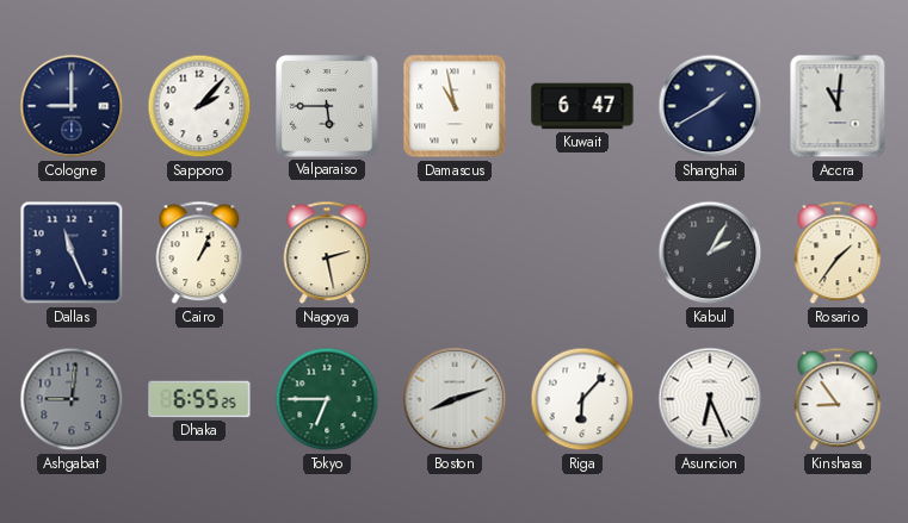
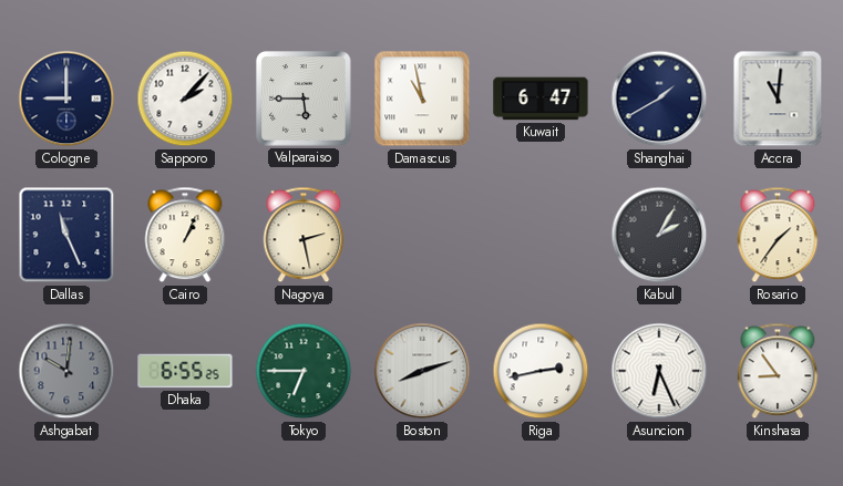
Ashgabat: 9:01 -> 10:01
Riga: 6:07 -> 2:43
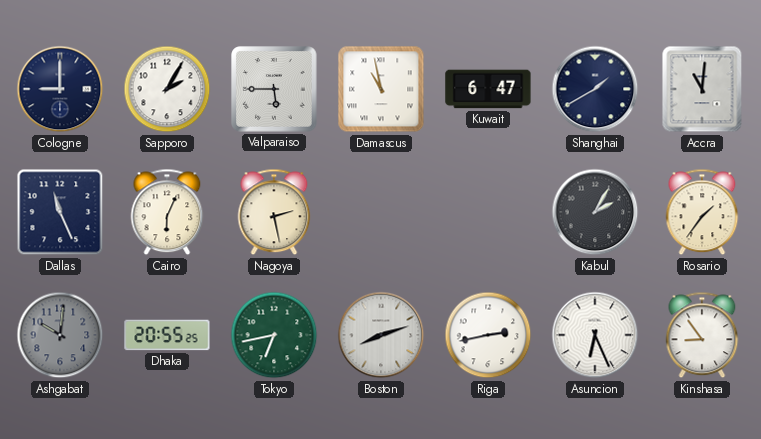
Sapporo: 2:07 -> 2:05
Cairo: 1:04 -> 6:04
Dhaka: 6:55 -> 20:55
Tokyo: 6:45 -> 6:43
